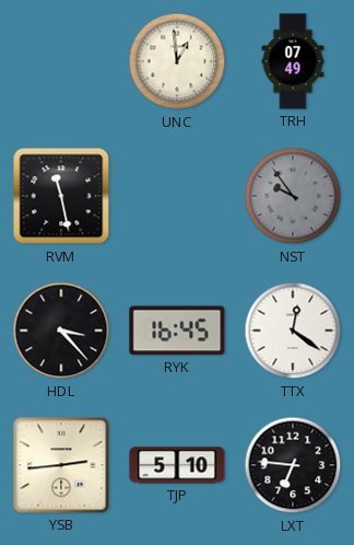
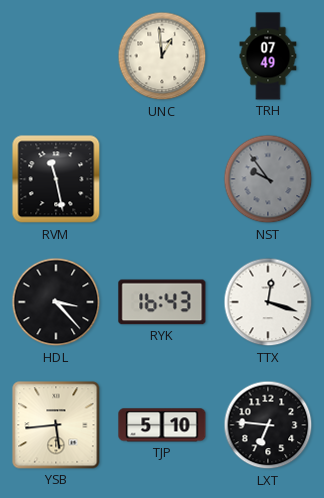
RYK: 16:45 -> 16:43
TTX: 12:21 -> 12:18
YSB: 2:44 -> 5:44
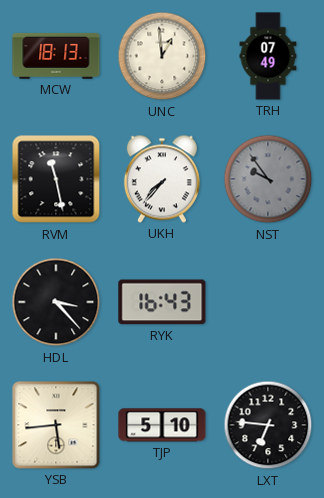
MCW: none -> 18:13
UKH: none -> 7:37
TTX: 12:18 -> none
